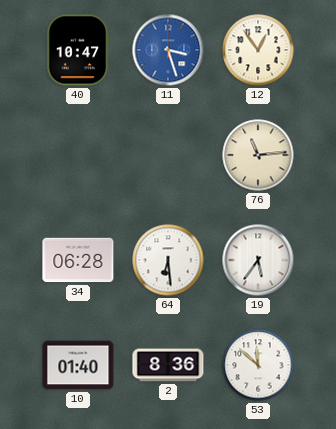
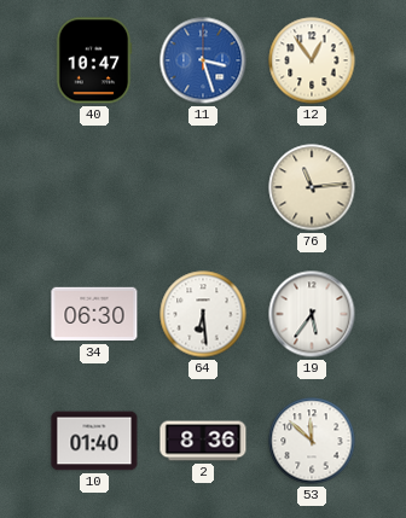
34: 06:28 -> 06:30
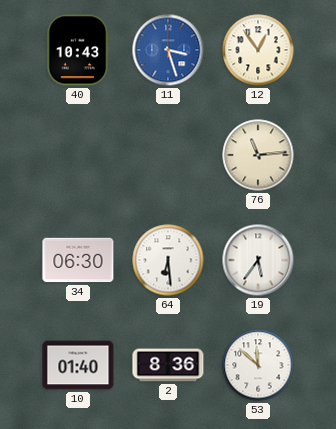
40: 10:47 -> 10:43
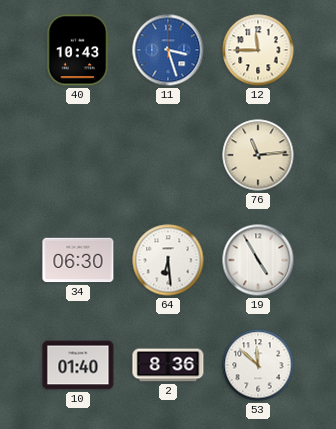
12: 12:54 -> 11:45
19: 5:36 -> 4:55
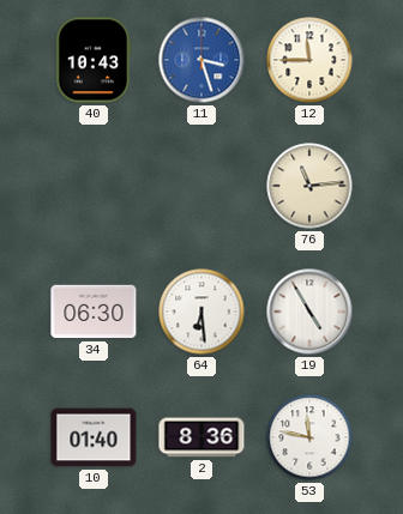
53: 11:52 -> 11:47
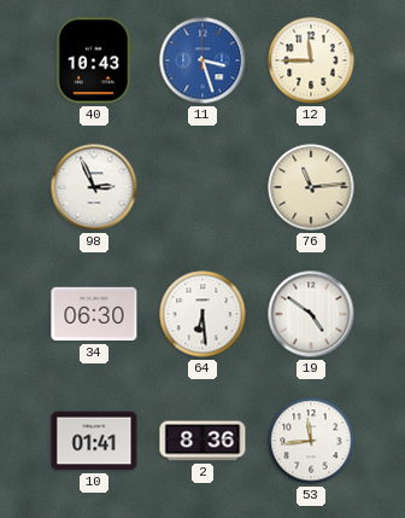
98: none -> 2:56
19: 4:55 -> 4:51
10: 01:40 -> 01:41
53: 11:47 -> 11:44
